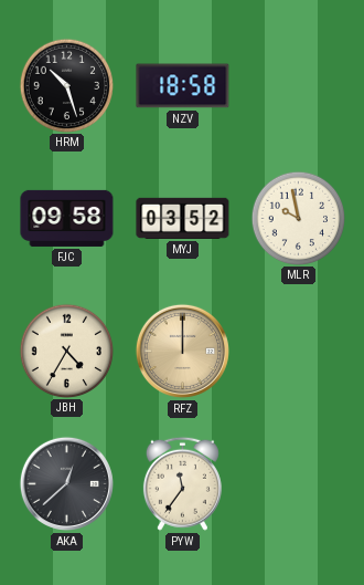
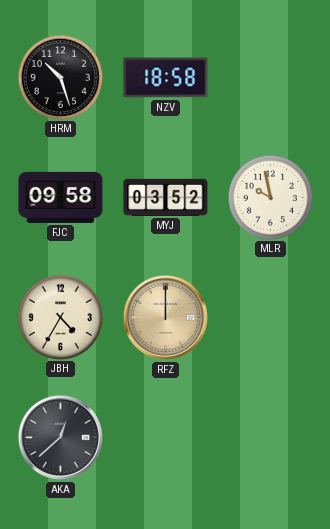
PYW: 11:36 -> none
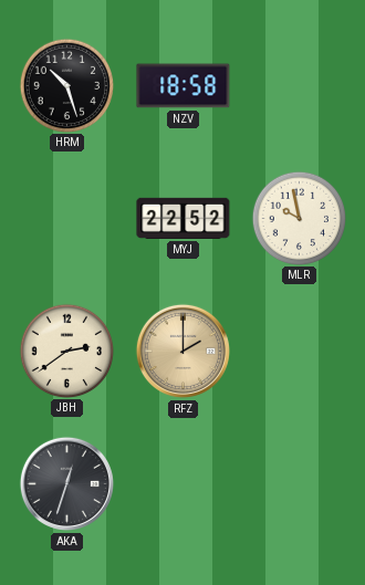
FJC: 09:58 -> none
MYJ: 03:52 -> 22:52
JBH: 4:35 -> 2:39
RFZ: 12:00 -> 2:00
AKA: 12:38 -> 12:33
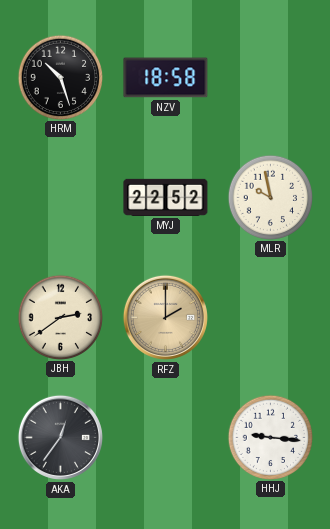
AKA: 12:33 -> 12:36
HHJ: none -> 9:16
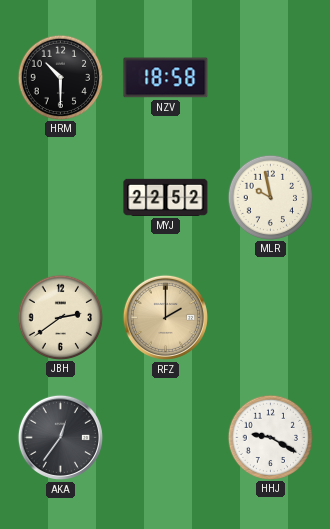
HRM: 10:27 -> 10:30
HHJ: 9:16 -> 9:20
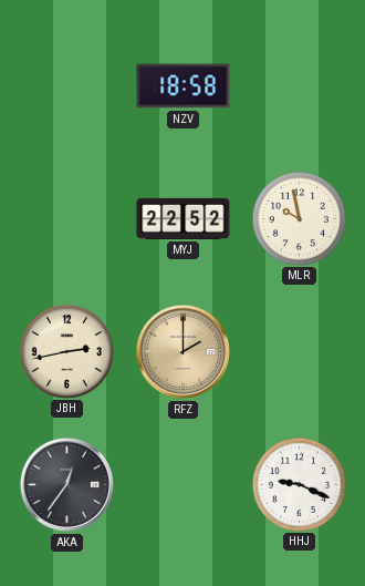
HRM: 10:30 -> none
JBH: 2:39 -> 2:43
HHJ: 9:20 -> 9:19
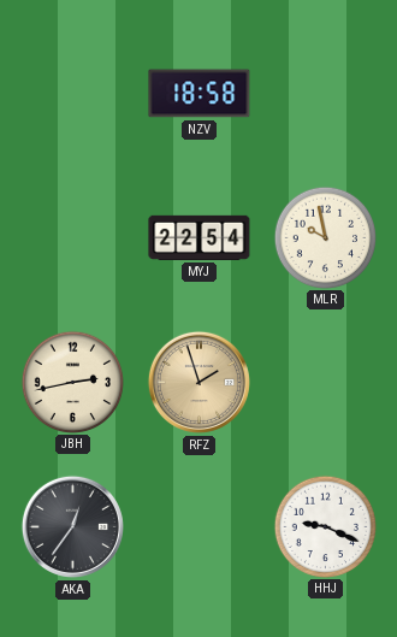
MYJ: 22:52 -> 22:54
RFZ: 2:00 -> 1:57
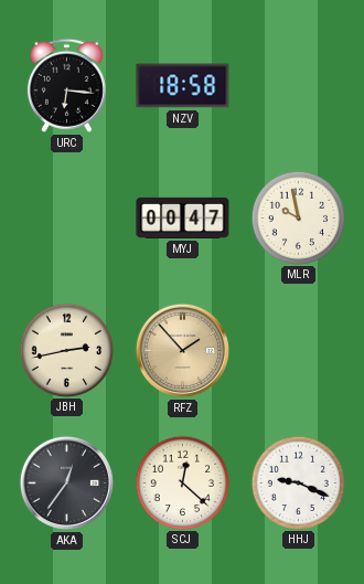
URC: none -> 6:16
MYJ: 22:54 -> 00:47
RFZ: 1:57 -> 1:53
SCJ: none -> 12:22
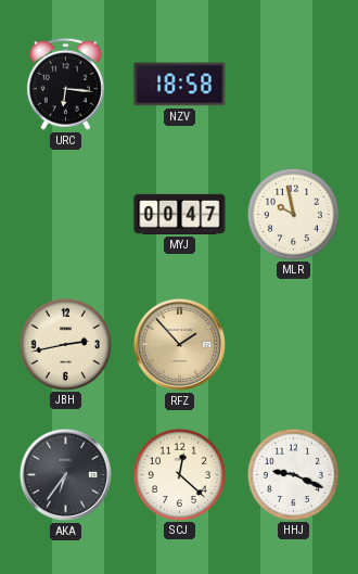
AKA: 12:36 -> 6:36
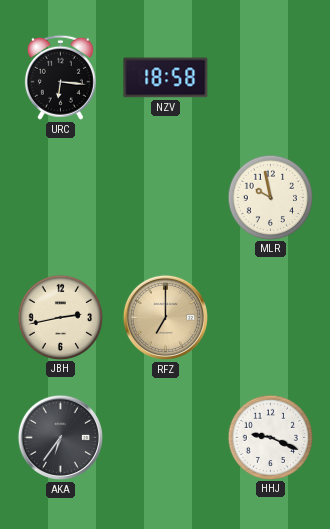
MYJ: 00:47 -> none
RFZ: 1:53 -> 7:00
SCJ: 12:22 -> none
